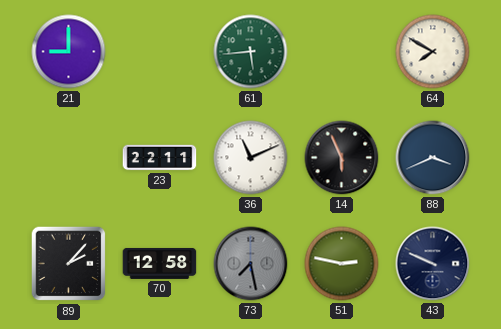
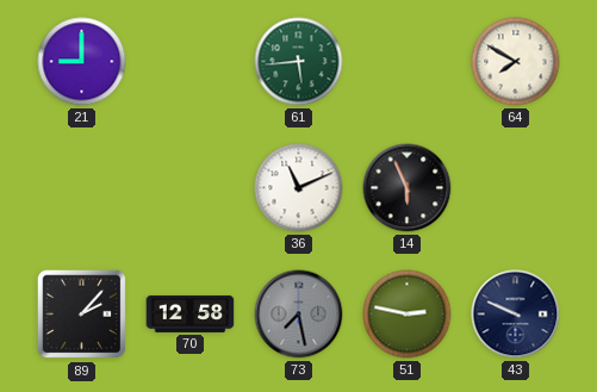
23: 22:11 -> none
88: 3:41 -> none
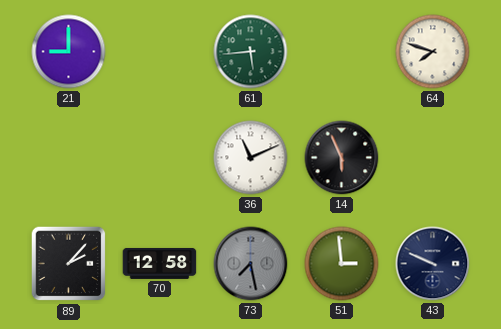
64: 7:50 -> 7:48
51: 2:47 -> 2:59
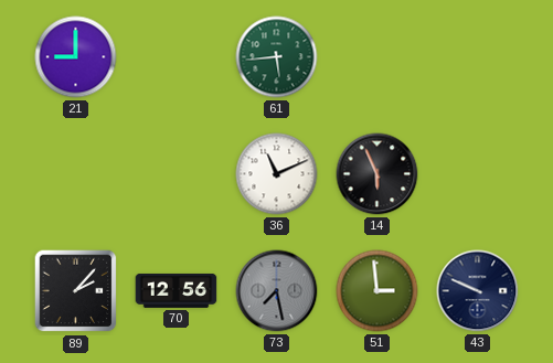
64: 7:48 -> none
70: 12:58 -> 12:56
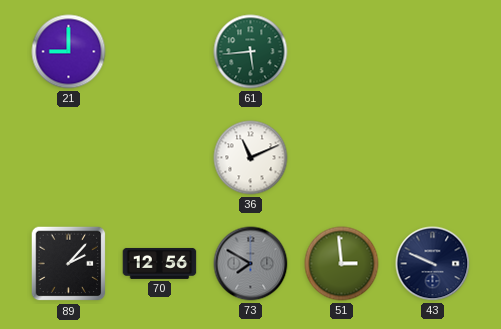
14: 5:56 -> none
73: 7:28 -> 7:50
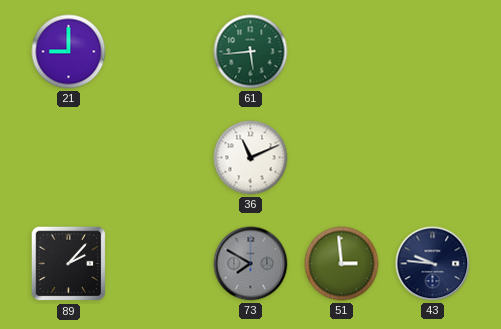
70: 12:56 -> none
43: 9:49 -> 9:46
